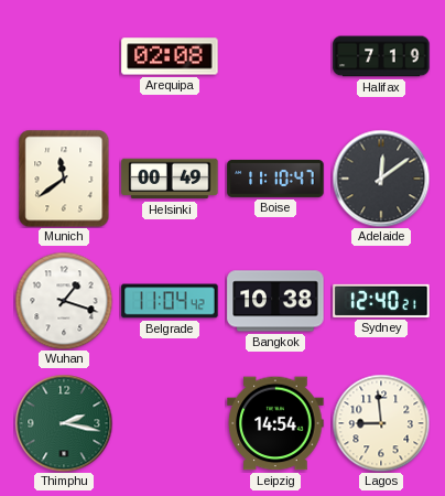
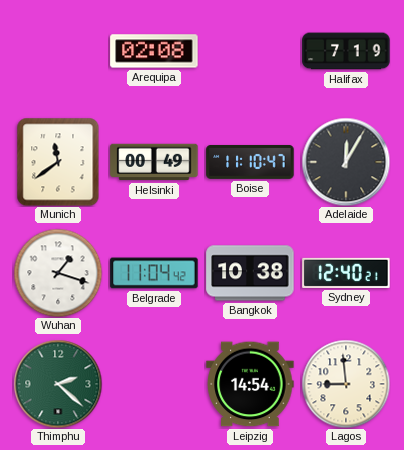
Adelaide: 12:09 -> 12:05
Thimphu: 2:17 -> 2:22
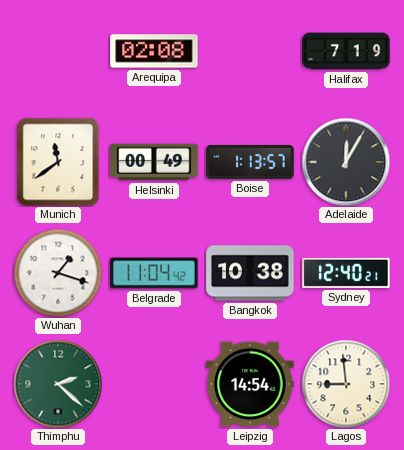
Boise: 11:10 -> 1:13
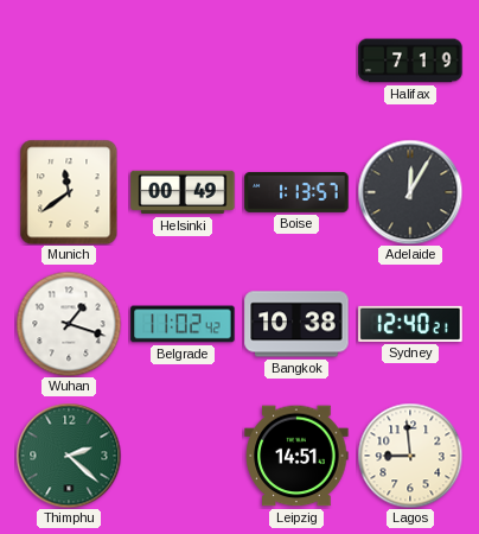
Arequipa: 02:08 -> none
Belgrade: 11:04 -> 11:02
Leipzig: 14:54 -> 14:51
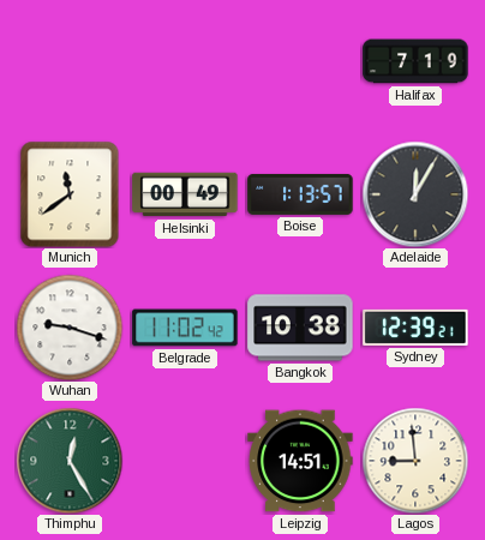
Wuhan: 1:18 -> 9:18
Sydney: 12:40 -> 12:39
Thimphu: 2:22 -> 12:25
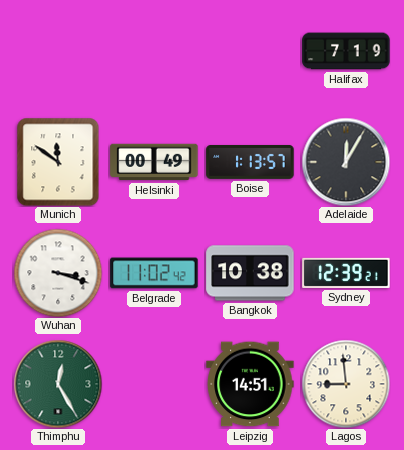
Munich: 11:39 -> 11:51
Wuhan: 9:18 -> 3:18
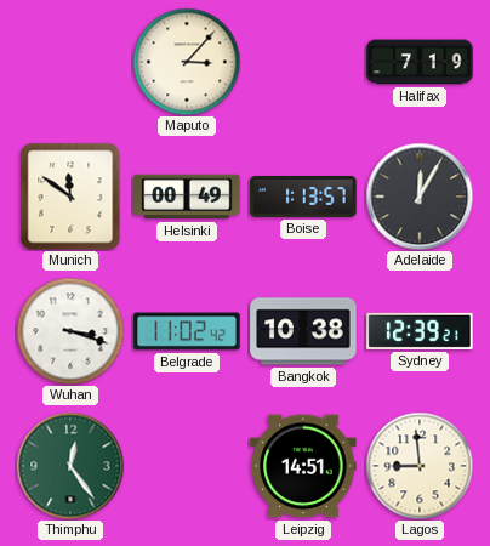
Maputo: none -> 3:07
Thimphu: 12:25 -> 12:24
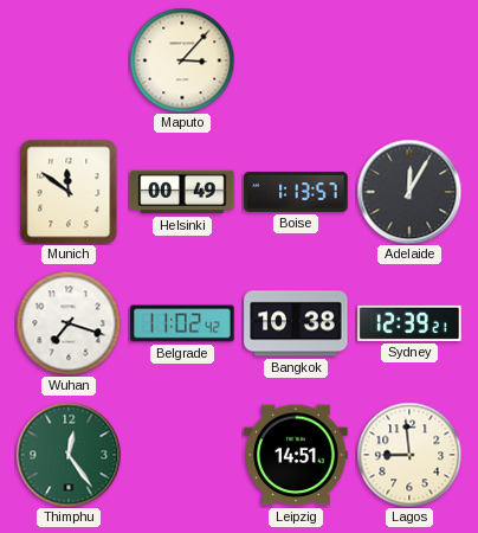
Halifax: 7:19 -> none
Wuhan: 3:18 -> 7:18
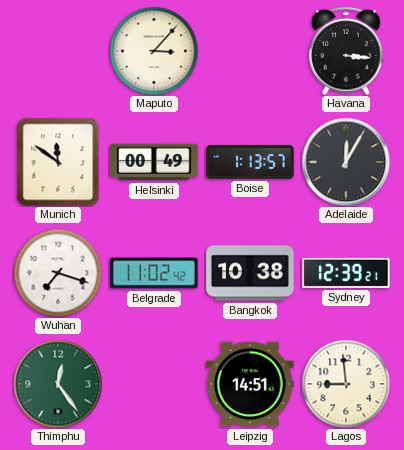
Havana: none -> 3:16
